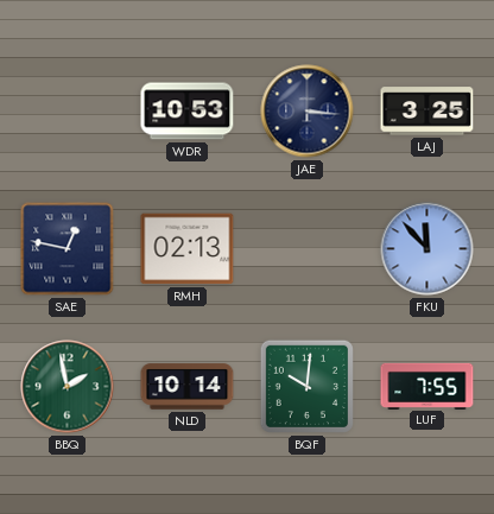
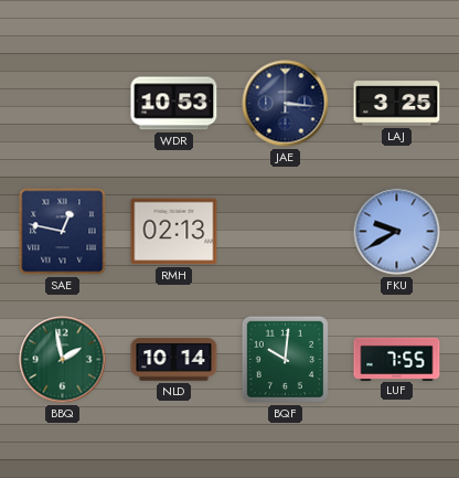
FKU: 11:53 -> 9:40
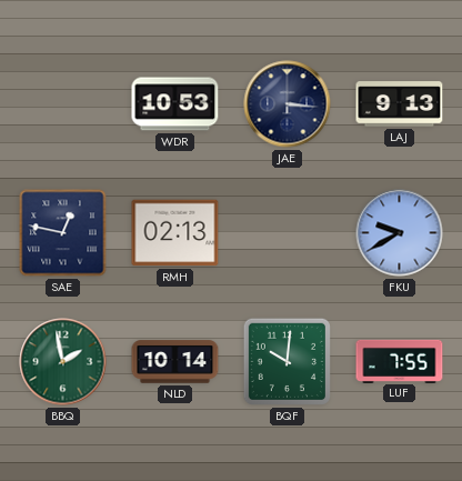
LAJ: 3:25 -> 9:13
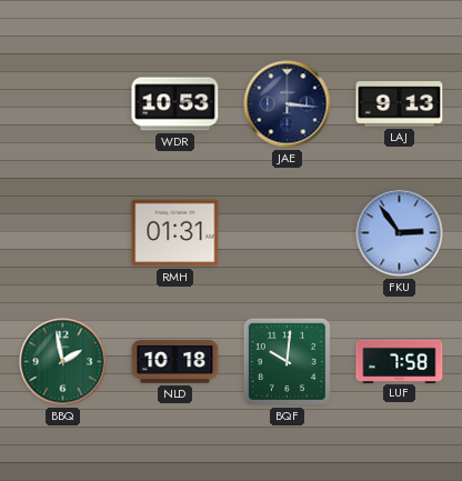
SAE: 12:47 -> none
RMH: 02:13 -> 01:31
FKU: 9:40 -> 2:54
NLD: 10:14 -> 10:18
LUF: 7:55 -> 7:58
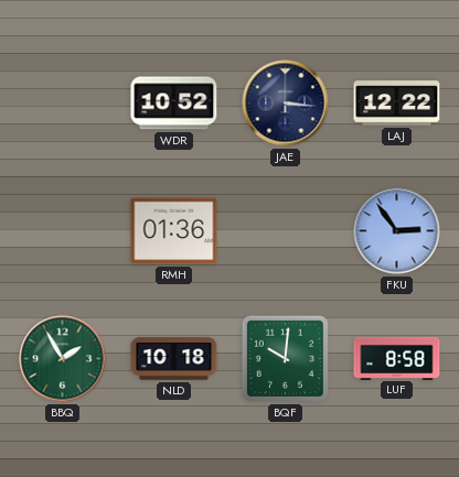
WDR: 10:53 -> 10:52
LAJ: 9:13 -> 12:22
RMH: 01:31 -> 01:36
BBQ: 1:58 -> 1:55
LUF: 7:58 -> 8:58
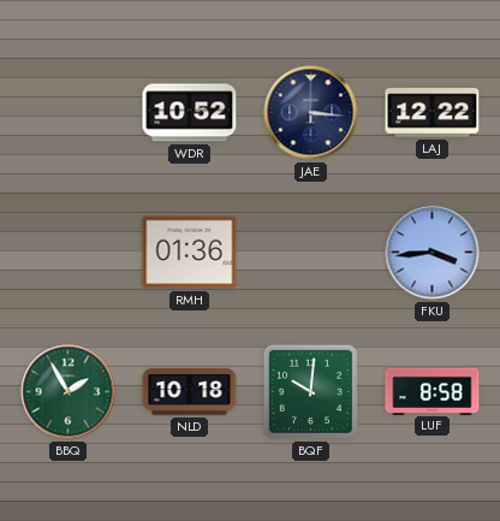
FKU: 2:54 -> 3:44
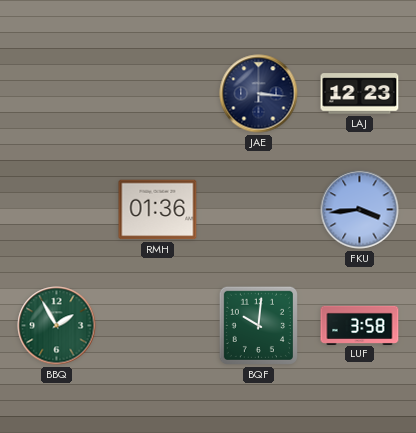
WDR: 10:52 -> none
LAJ: 12:22 -> 12:23
NLD: 10:18 -> none
LUF: 8:58 -> 3:58
